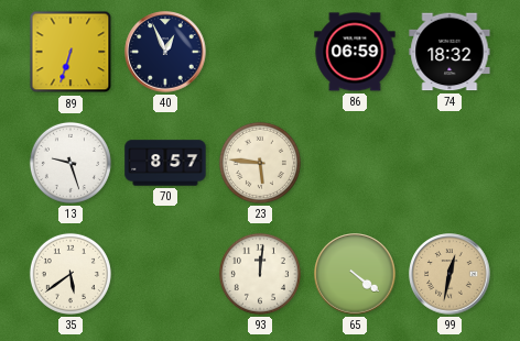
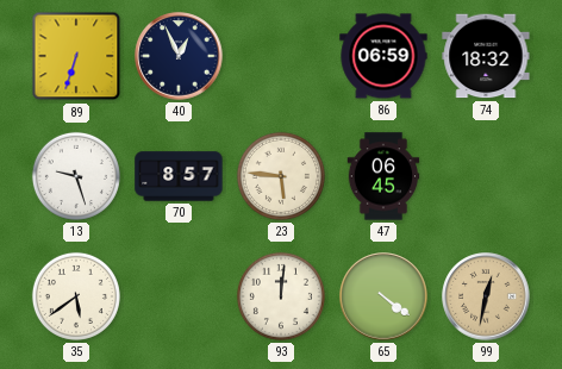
47: none -> 06:45
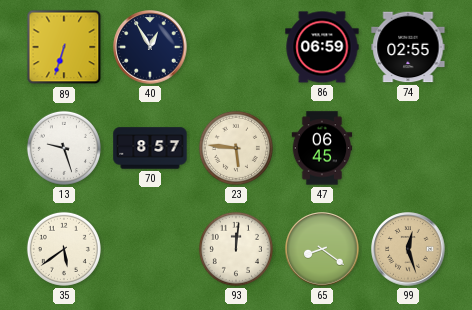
40: 12:56 -> 12:55
74: 18:32 -> 02:55
65: 4:21 -> 8:21
99: 12:32 -> 12:27
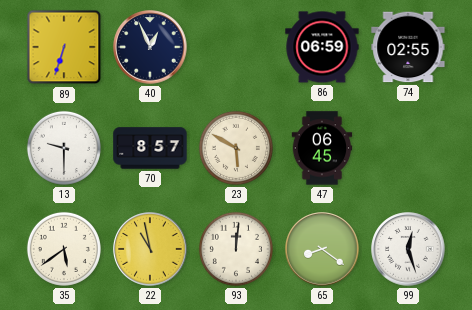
40: 12:55 -> 12:56
13: 9:27 -> 9:30
23: 5:46 -> 5:50
22: none -> 10:58
99 dial: champagne -> white
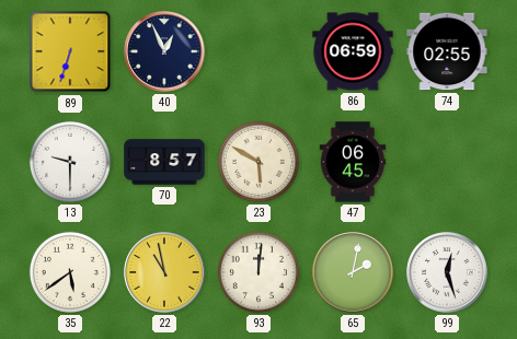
65: 8:21 -> 2:02
